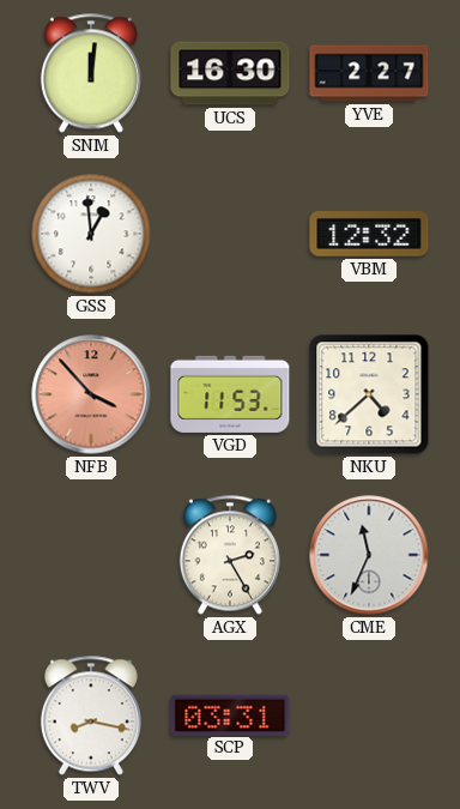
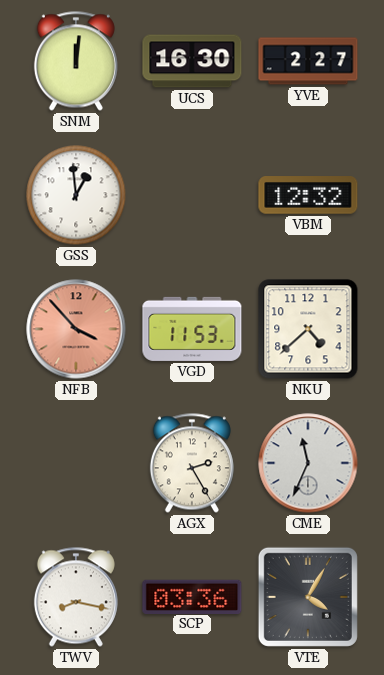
SCP: 03:31 -> 03:36
VTE: none -> 4:05
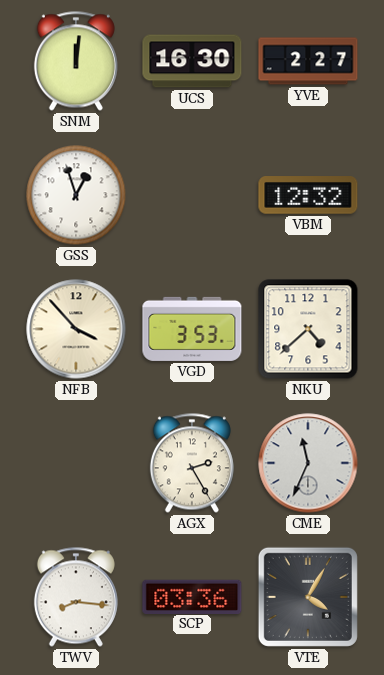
GSS: 12:59 -> 12:57
NFB dial: salmon -> cream
VGD: 11:53 -> 3:53
TWV: 8:17 -> 8:16
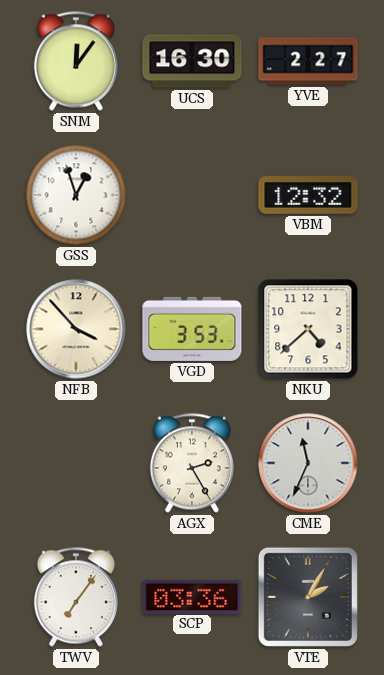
SNM: 12:01 -> 12:06
TWV: 8:16 -> 7:06
VTE: 4:05 -> 2:05
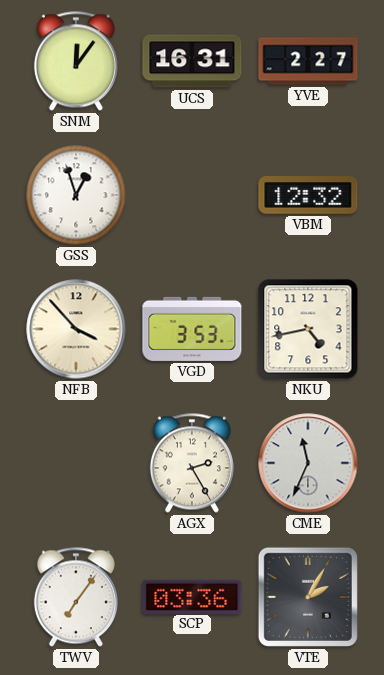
UCS: 16:30 -> 16:31
NKU: 4:38 -> 4:43
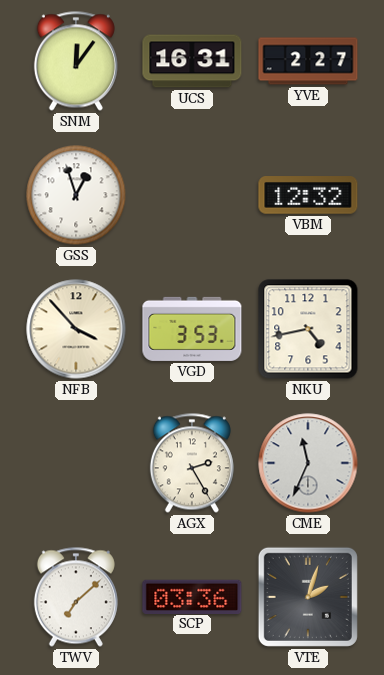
TWV: 7:06 -> 7:08
VTE: 2:05 -> 2:03
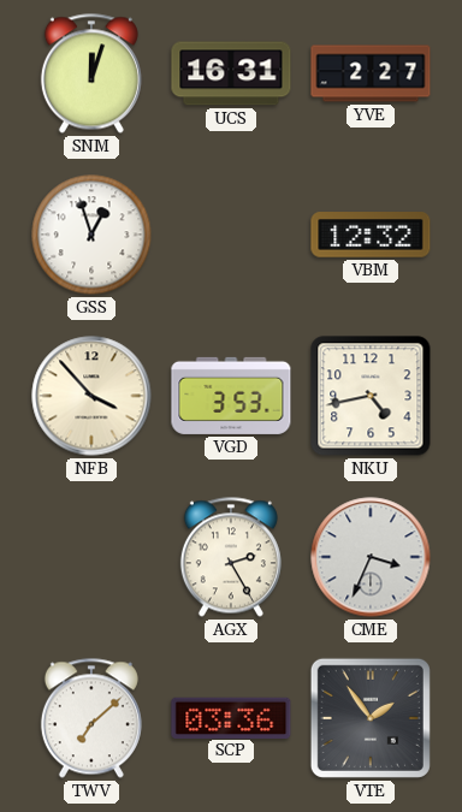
SNM: 12:06 -> 12:03
CME: 11:34 -> 3:34
VTE: 2:03 -> 1:54
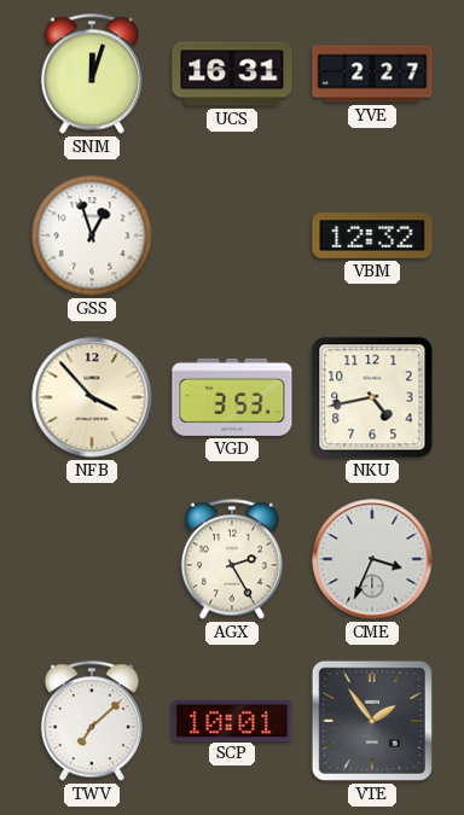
SCP: 03:36 -> 10:01
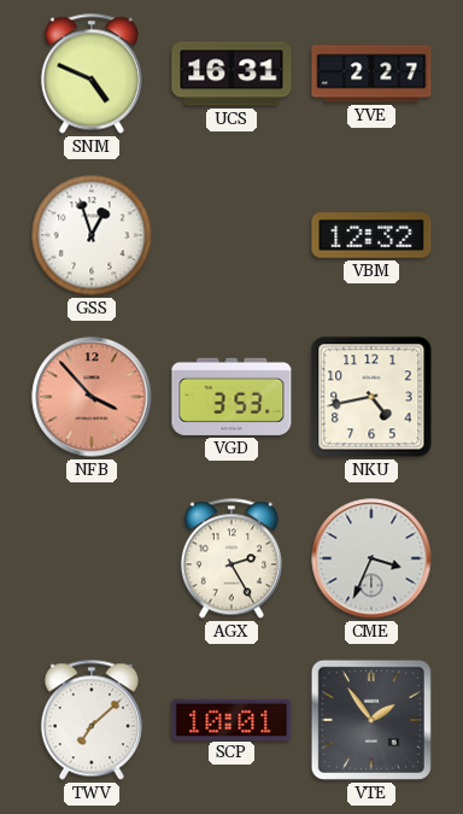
SNM: 12:03 -> 4:49
NFB dial: cream -> salmon
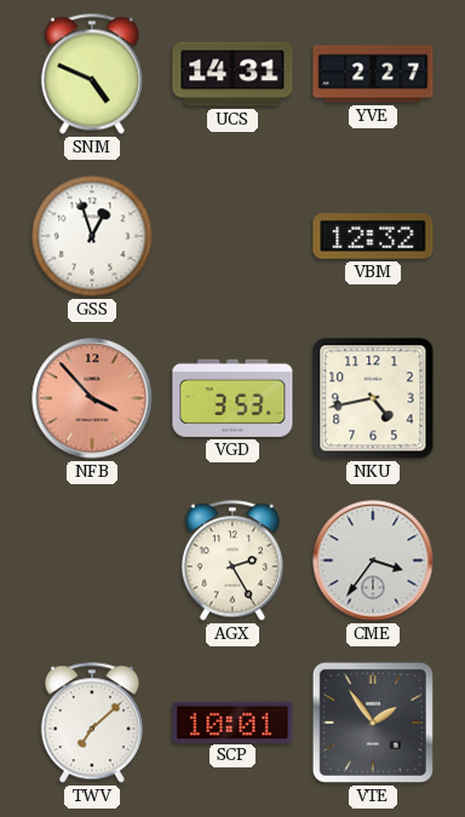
UCS: 16:31 -> 14:31
CME: 3:34 -> 3:36
